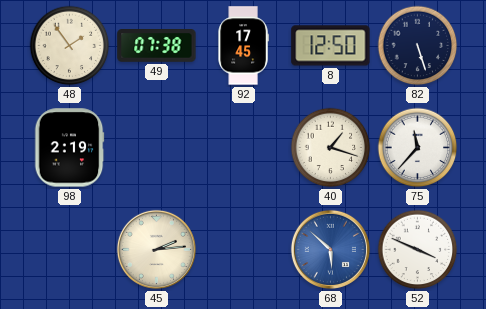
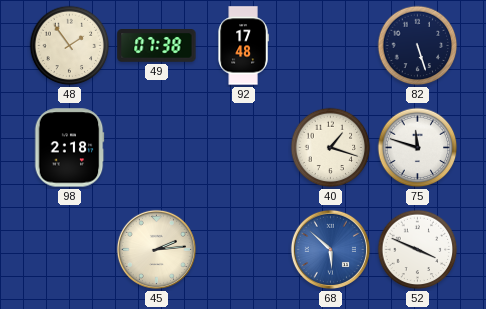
92: 17:45 -> 17:48
8: 12:50 -> none
98: 2:19 -> 2:18
75: 11:37 -> 11:48
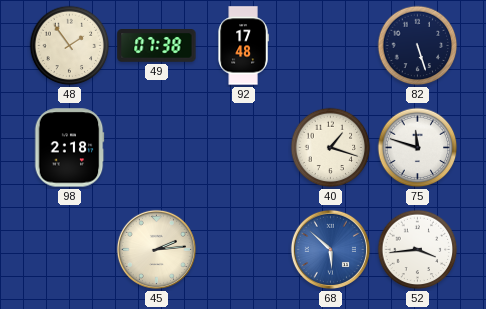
52: 3:49 -> 3:44
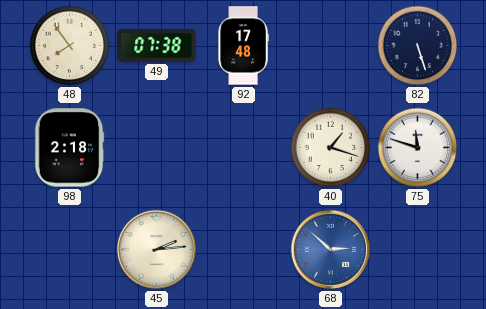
48: 1:54 -> 7:54
68: 5:52 -> 2:52
52: 3:44 -> none
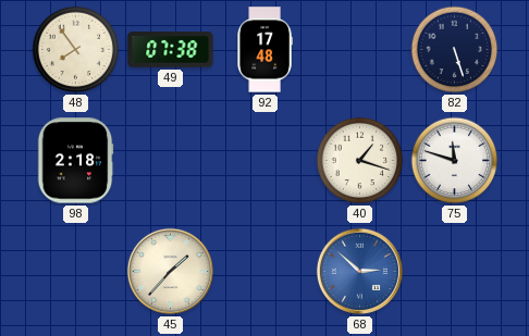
45: 2:14 -> 1:37
